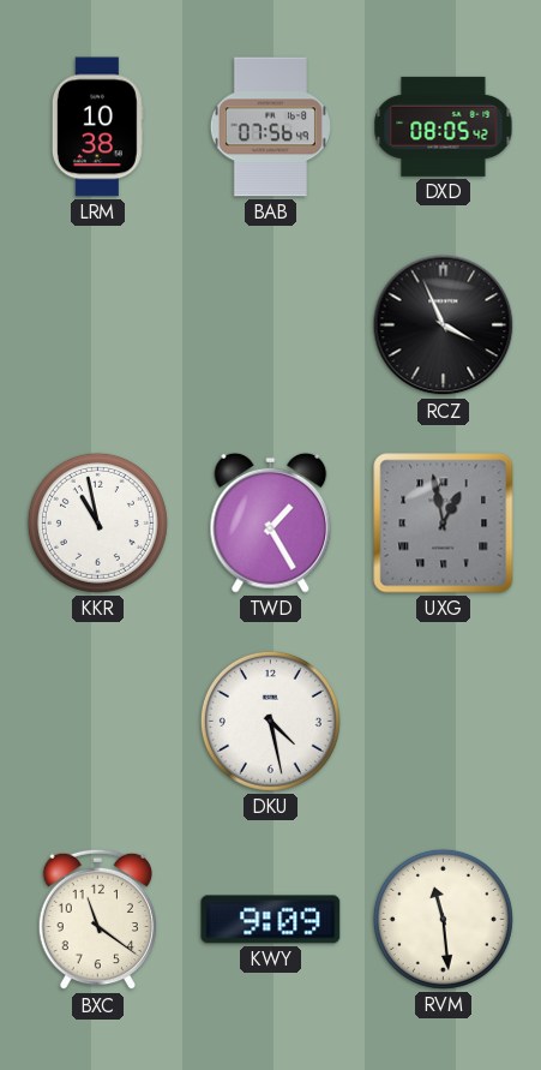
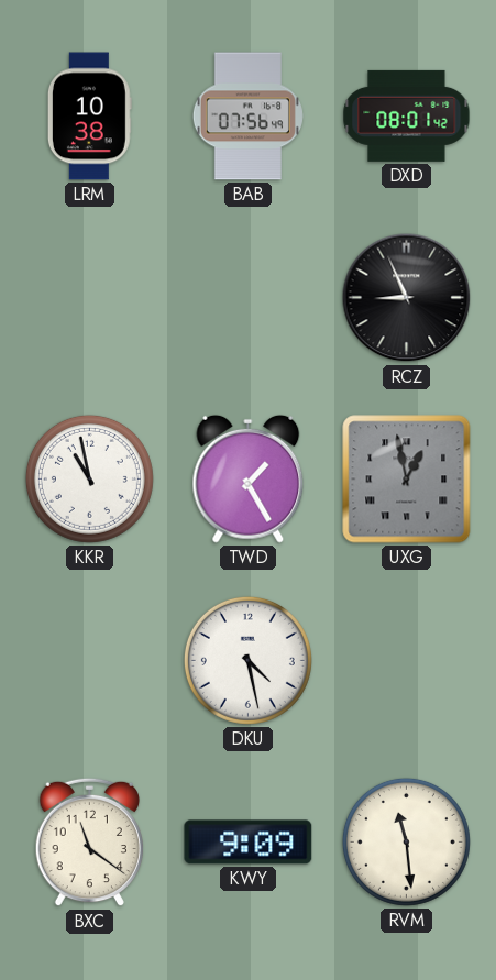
DXD: 08:05 -> 08:01
RCZ: 3:56 -> 8:56
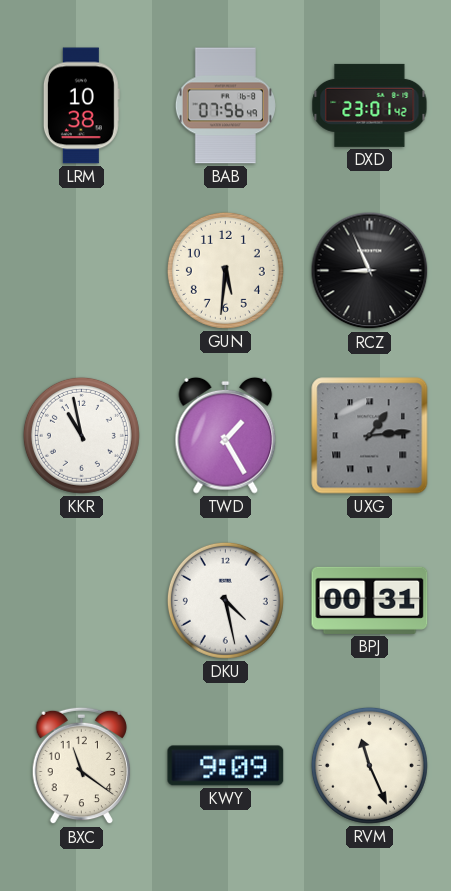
DXD: 08:01 -> 23:01
GUN: none -> 5:31
UXG: 12:58 -> 1:14
BPJ: none -> 00:31
RVM: 11:29 -> 11:26
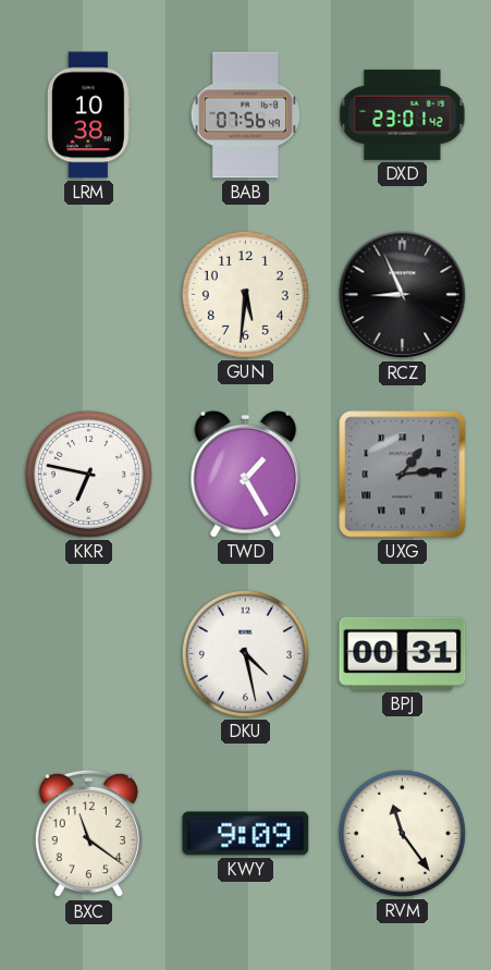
KKR: 10:58 -> 6:47
RVM: 11:26 -> 11:24
